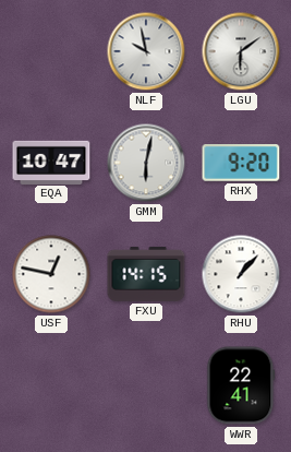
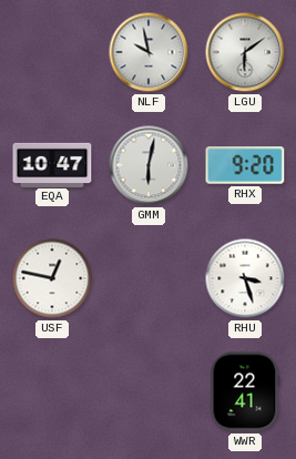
FXU: 14:15 -> none
RHU: 1:07 -> 3:27
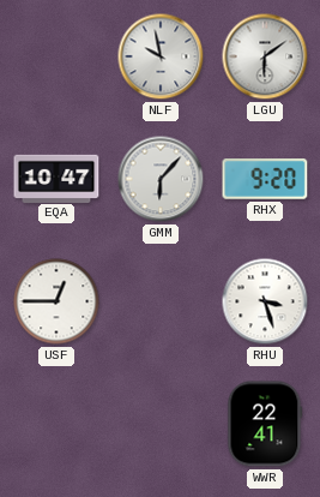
GMM: 6:02 -> 6:07
USF: 12:47 -> 12:45
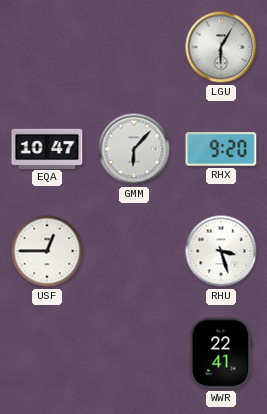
NLF: 9:58 -> none
LGU: 6:09 -> 6:05
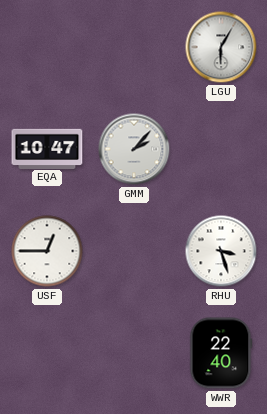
GMM: 6:07 -> 2:07
RHX: 9:20 -> none
WWR: 22:41 -> 22:40
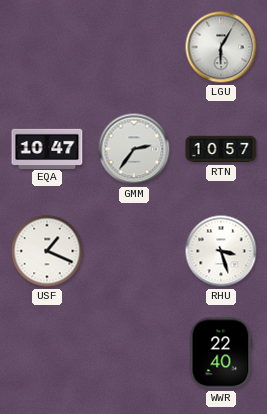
GMM: 2:07 -> 2:36
RTN: none -> 10:57
USF: 12:45 -> 1:19
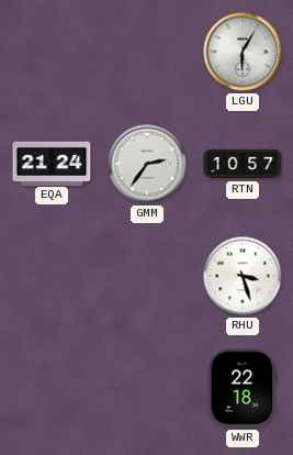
EQA: 10:47 -> 21:24
USF: 1:19 -> none
WWR: 22:40 -> 22:18
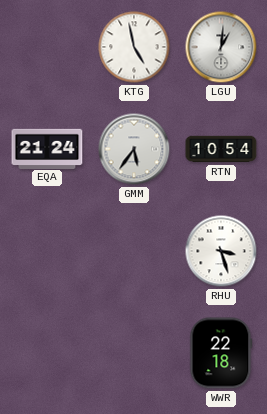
KTG: none -> 4:58
LGU: 6:05 -> 1:01
GMM: 2:36 -> 5:36
RTN: 10:57 -> 10:54
